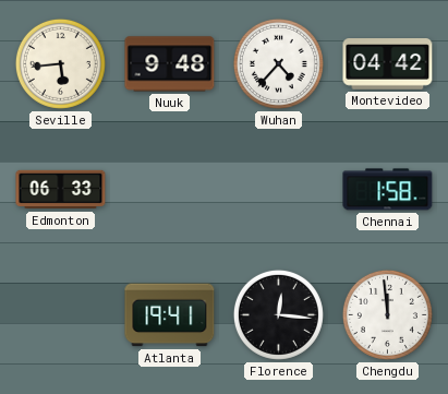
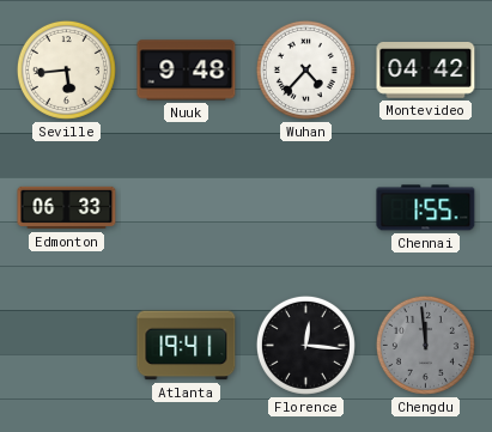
Chennai: 1:58 -> 1:55
Chengdu dial: white -> grey
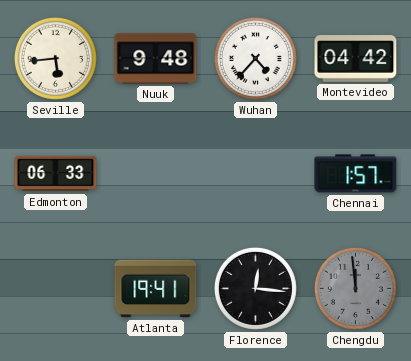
Chennai: 1:55 -> 1:57
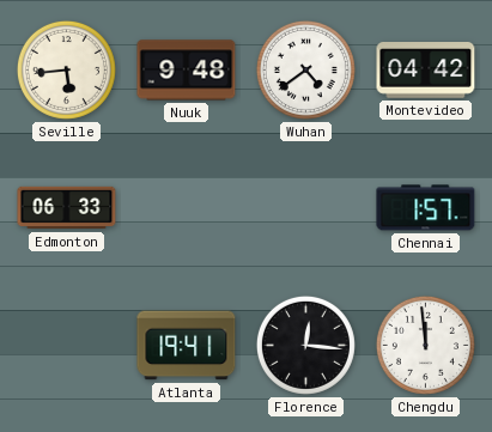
Wuhan: 4:37 -> 4:39
Chengdu dial: grey -> white
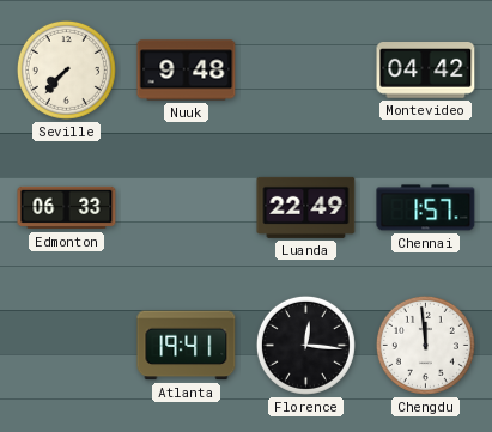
Seville: 5:44 -> 7:37
Wuhan: 4:39 -> none
Luanda: none -> 22:49
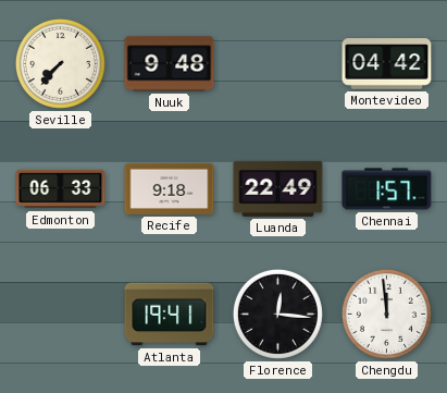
Recife: none -> 9:18
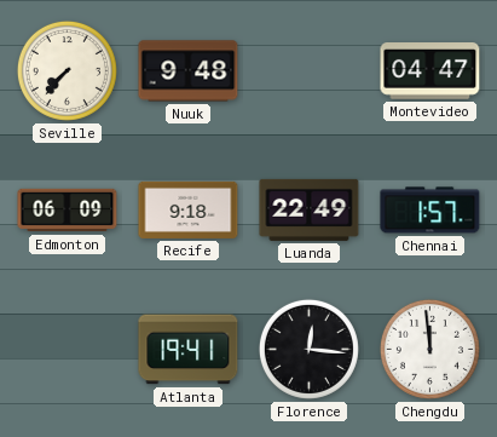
Montevideo: 04:42 -> 04:47
Edmonton: 06:33 -> 06:09
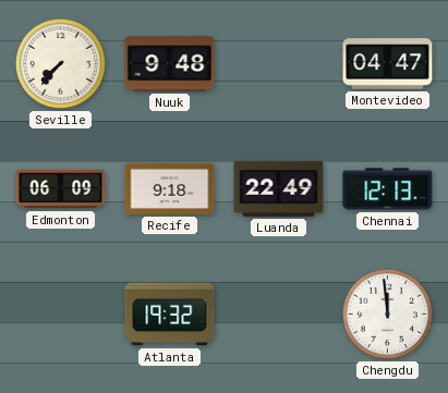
Chennai: 1:57 -> 12:13
Atlanta: 19:41 -> 19:32
Florence: 12:16 -> none
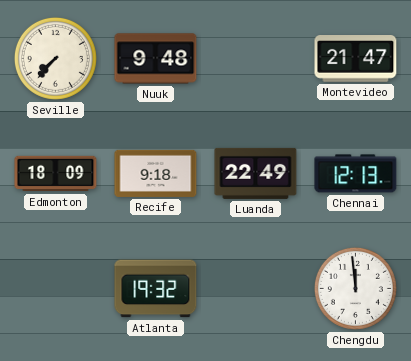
Montevideo: 04:47 -> 21:47
Edmonton: 06:09 -> 18:09
